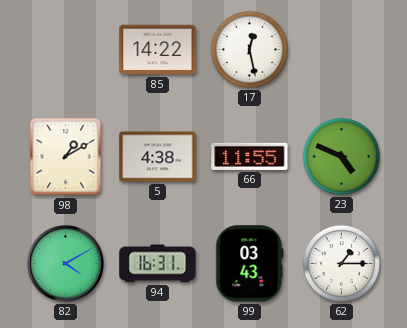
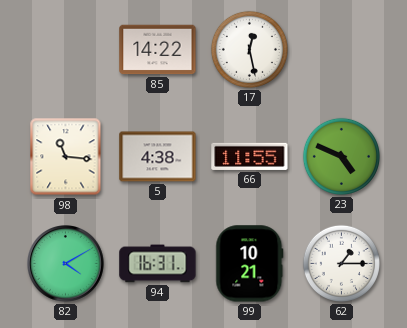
98: 1:10 -> 11:16
99: 03:43 -> 10:21
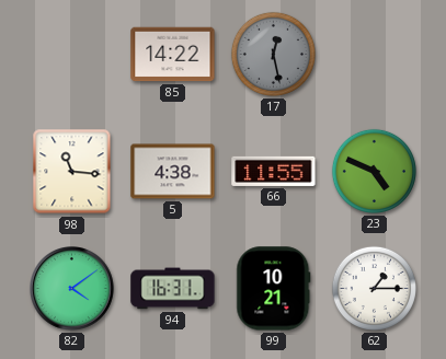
17 dial: white -> grey
82: 4:10 -> 4:09
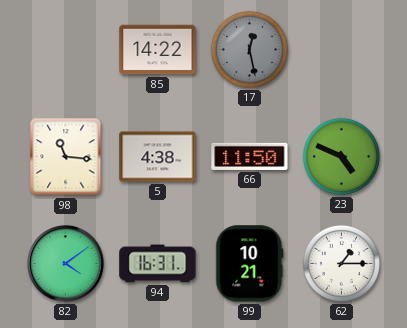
66: 11:55 -> 11:50
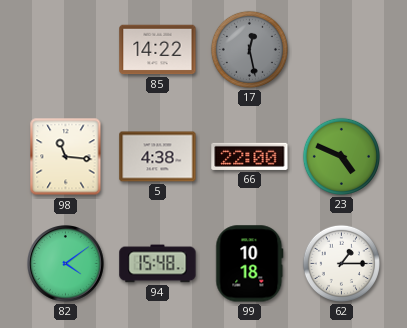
66: 11:50 -> 22:00
94: 16:31 -> 15:48
99: 10:21 -> 10:18
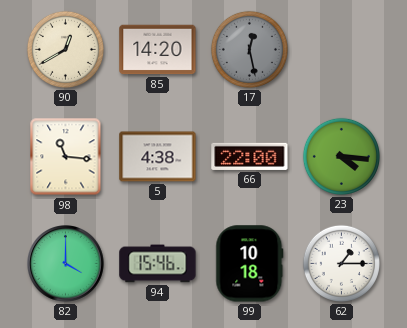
90: none -> 12:40
85: 14:22 -> 14:20
23: 4:49 -> 4:16
82: 4:09 -> 4:00
94: 15:48 -> 15:46
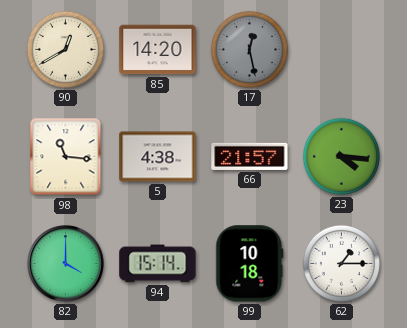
66: 22:00 -> 21:57
94: 15:46 -> 15:14
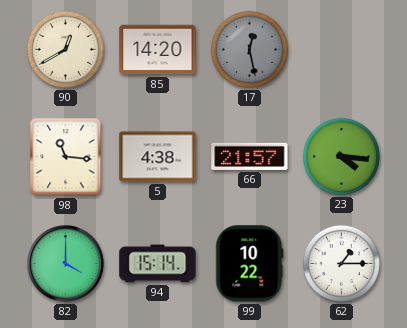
99: 10:18 -> 10:22
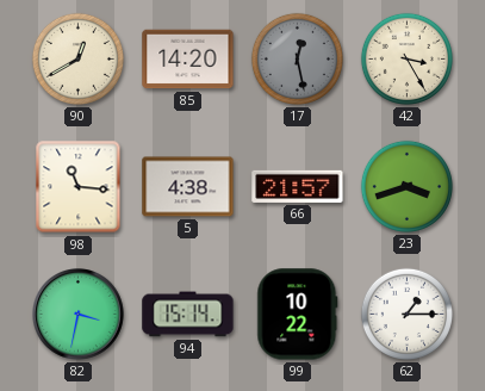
42: none -> 3:25
23: 4:16 -> 3:42
82: 4:00 -> 3:32
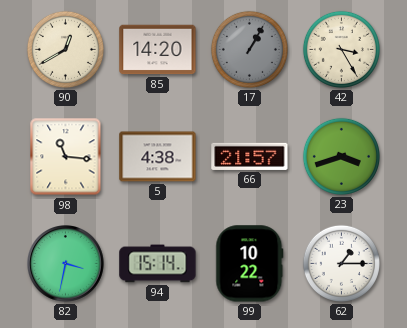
17: 12:28 -> 1:05
